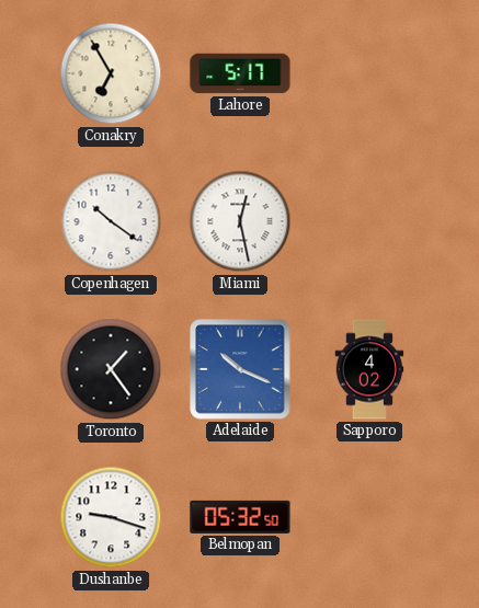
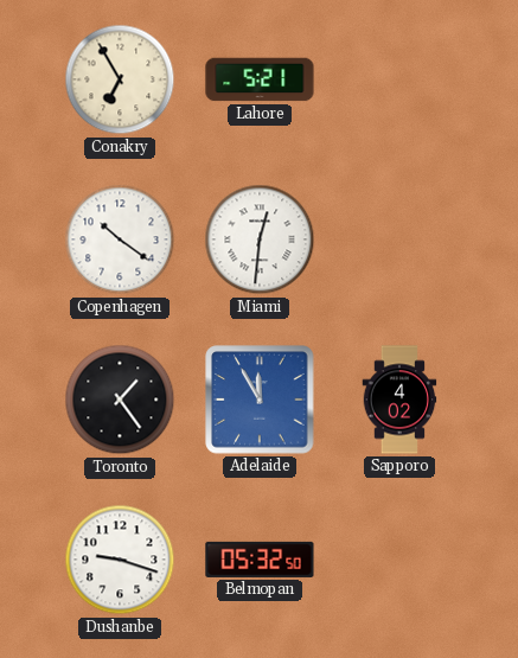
Lahore: 5:17 -> 5:21
Miami: 12:28 -> 12:31
Adelaide: 10:19 -> 11:55
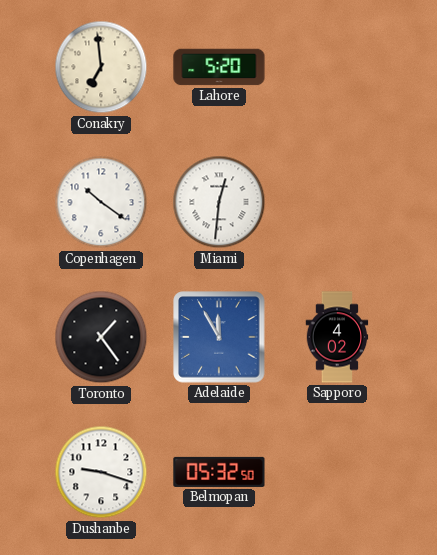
Conakry: 6:55 -> 6:59
Lahore: 5:21 -> 5:20
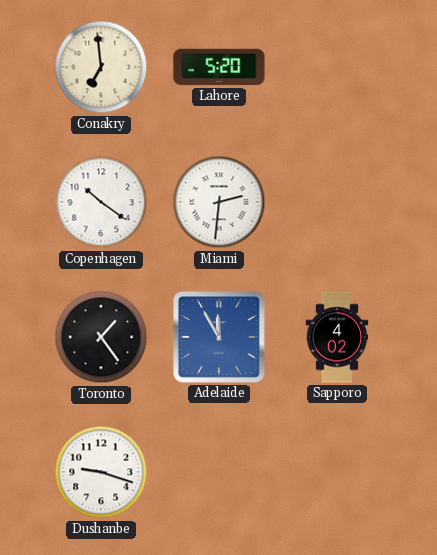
Miami: 12:31 -> 2:31
Belmopan: 05:32 -> none
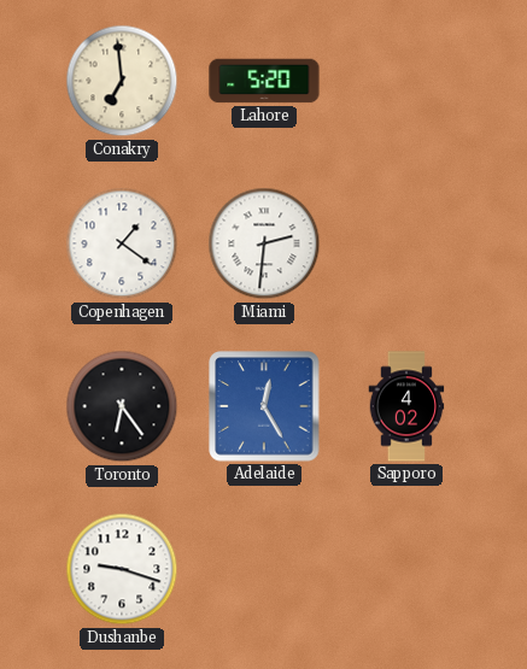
Copenhagen: 10:21 -> 1:21
Toronto: 1:24 -> 6:24
Adelaide: 11:55 -> 12:25
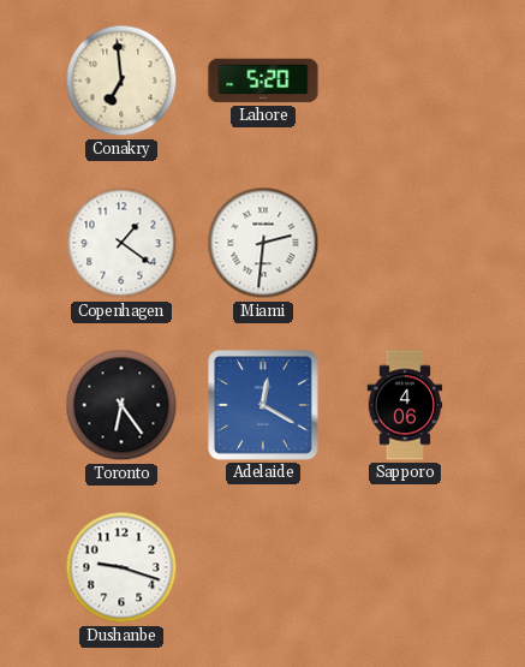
Adelaide: 12:25 -> 12:20
Sapporo: 4:02 -> 4:06
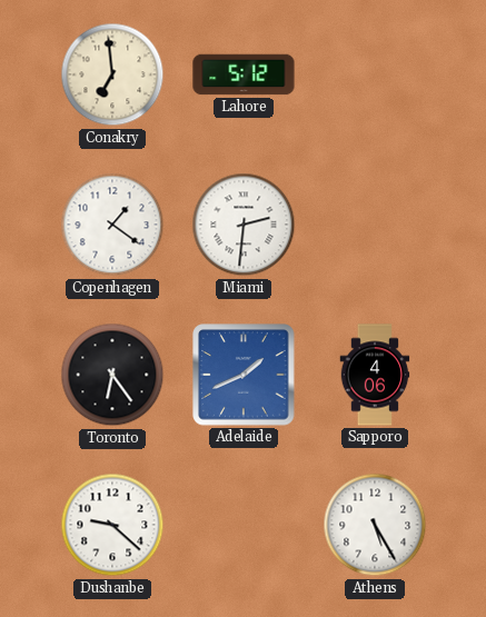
Lahore: 5:20 -> 5:12
Adelaide: 12:20 -> 1:41
Dushanbe: 9:18 -> 9:22
Athens: none -> 5:25
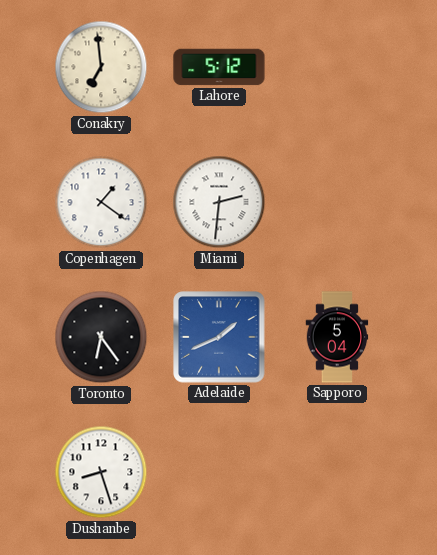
Sapporo: 4:06 -> 5:04
Dushanbe: 9:22 -> 8:27
Athens: 5:25 -> none
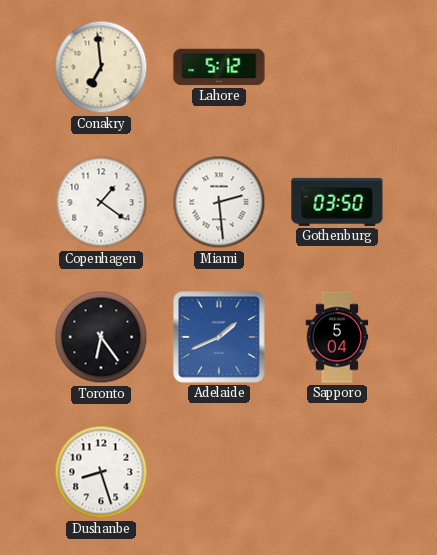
Miami: 2:31 -> 2:29
Gothenburg: none -> 03:50
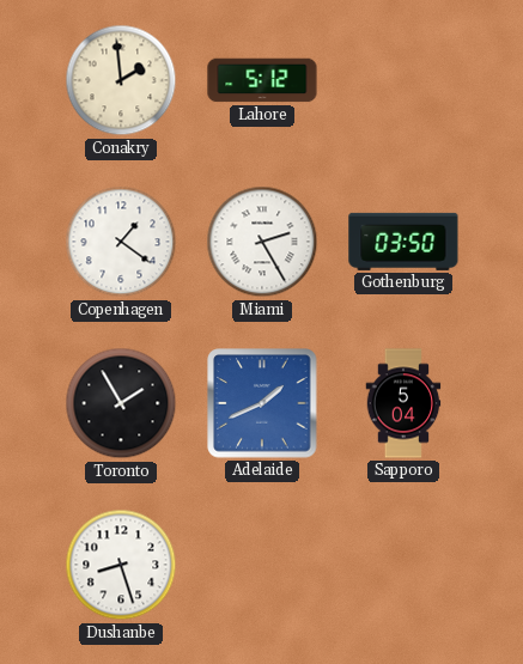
Conakry: 6:59 -> 1:59
Miami: 2:29 -> 2:25
Toronto: 6:24 -> 1:55
